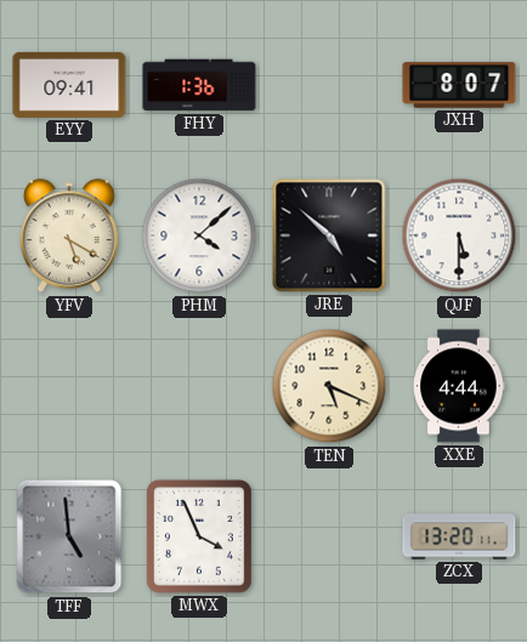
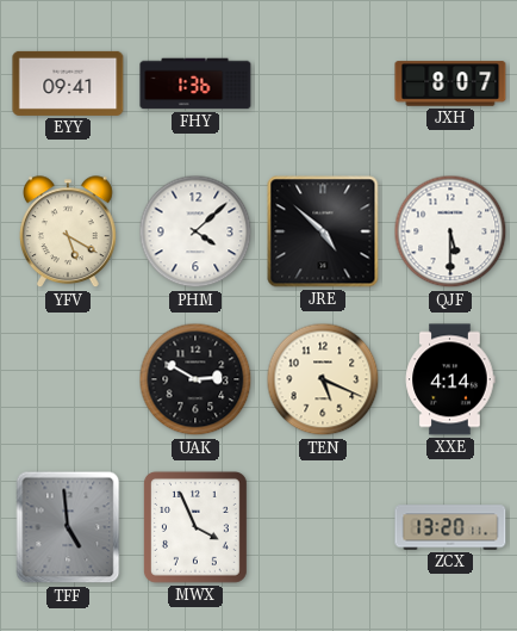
UAK: none -> 2:50
XXE: 4:44 -> 4:14
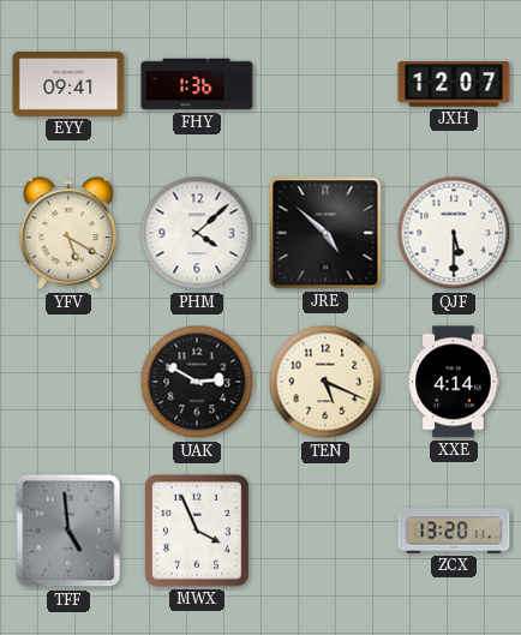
JXH: 8:07 -> 12:07
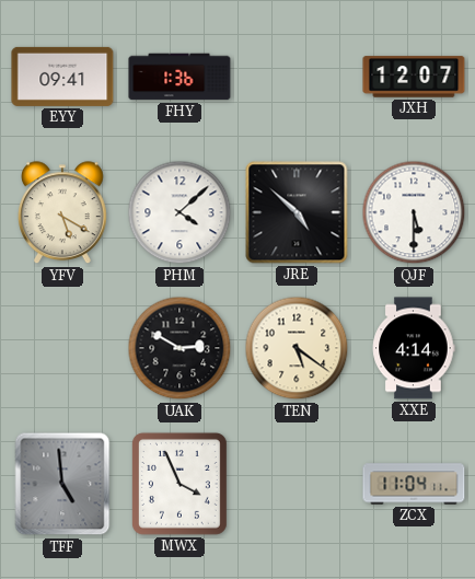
TEN: 5:19 -> 5:21
ZCX: 13:20 -> 11:04
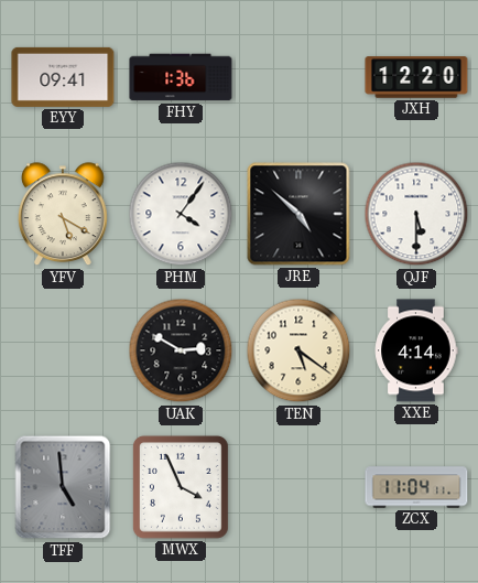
JXH: 12:07 -> 12:20
PHM: 4:08 -> 4:06
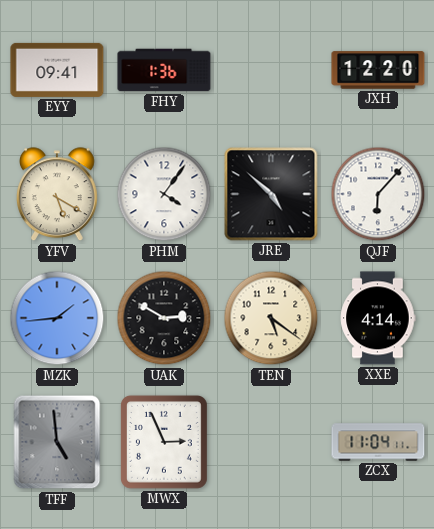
QJF: 5:30 -> 6:07
MZK: none -> 1:44
MWX: 3:56 -> 2:56
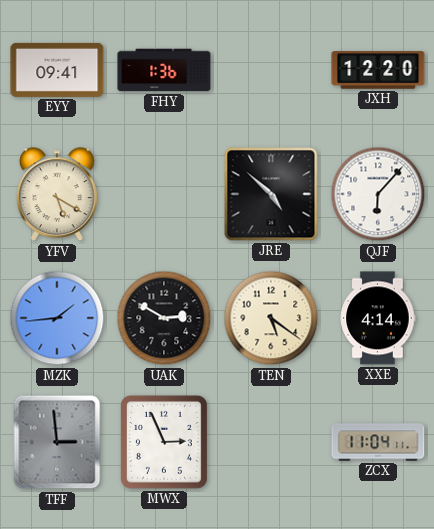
PHM: 4:06 -> none
TFF: 4:59 -> 2:59
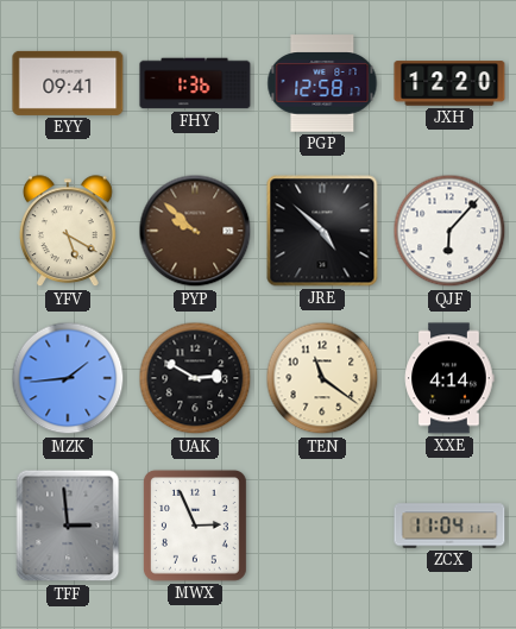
PGP: none -> 12:58
PYP: none -> 9:52
TEN: 5:21 -> 11:21
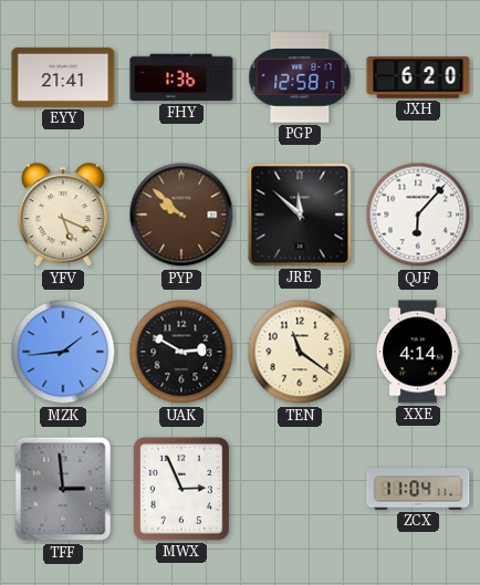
EYY: 09:41 -> 21:41
JXH: 12:20 -> 6:20
YFV: 5:20 -> 5:19
JRE: 4:52 -> 11:52
